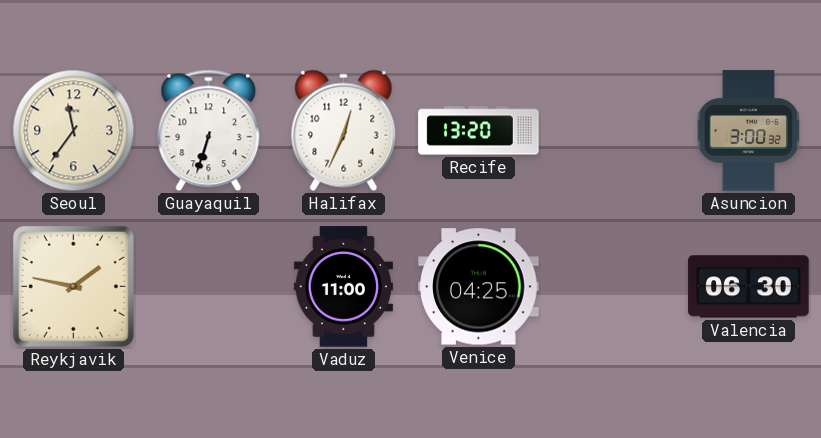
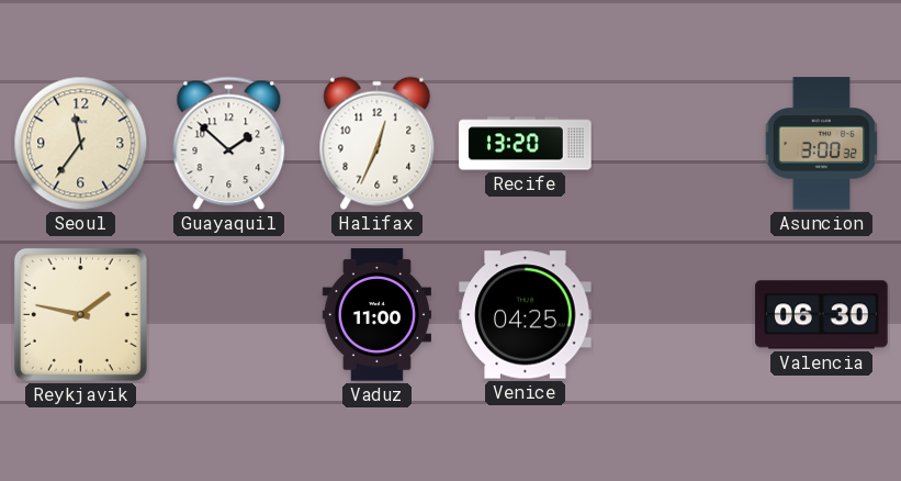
Guayaquil: 6:33 -> 1:52
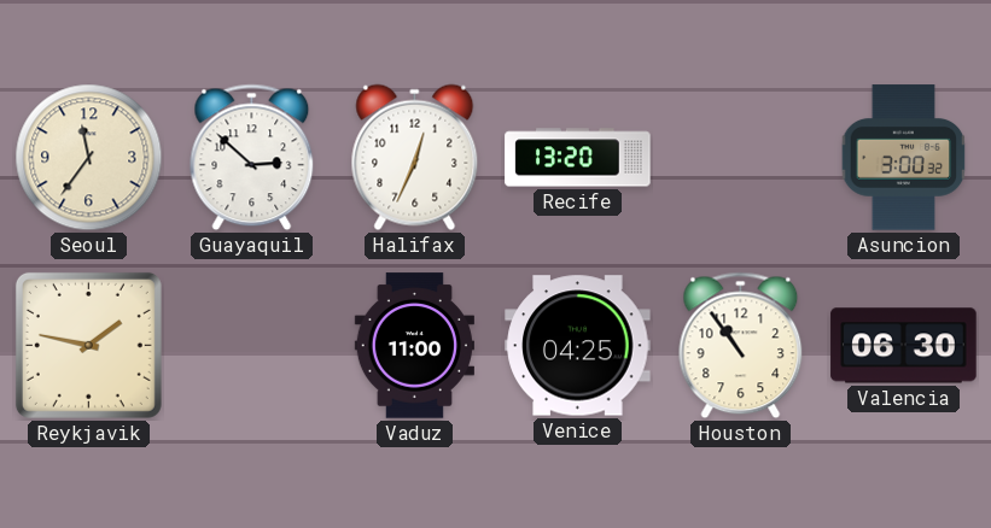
Guayaquil: 1:52 -> 2:52
Houston: none -> 10:54
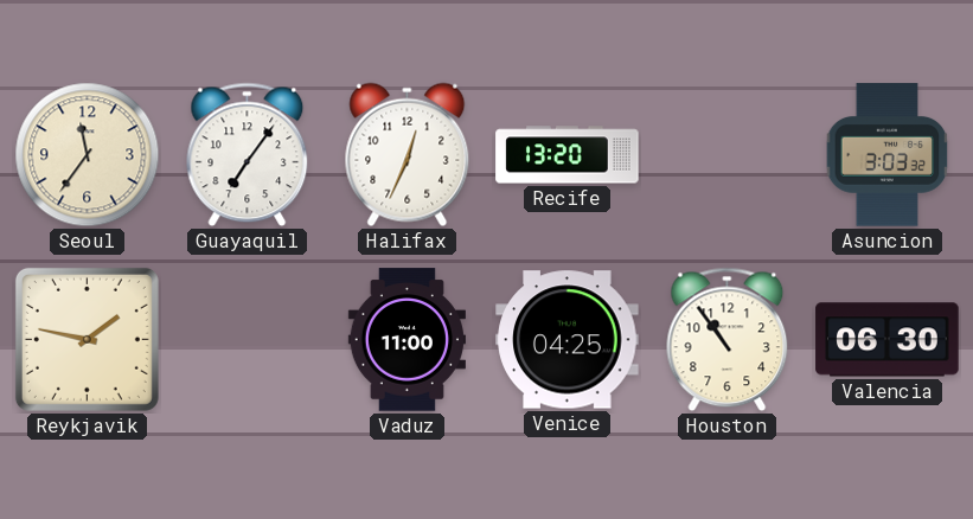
Guayaquil: 2:52 -> 7:06
Asuncion: 3:00 -> 3:03
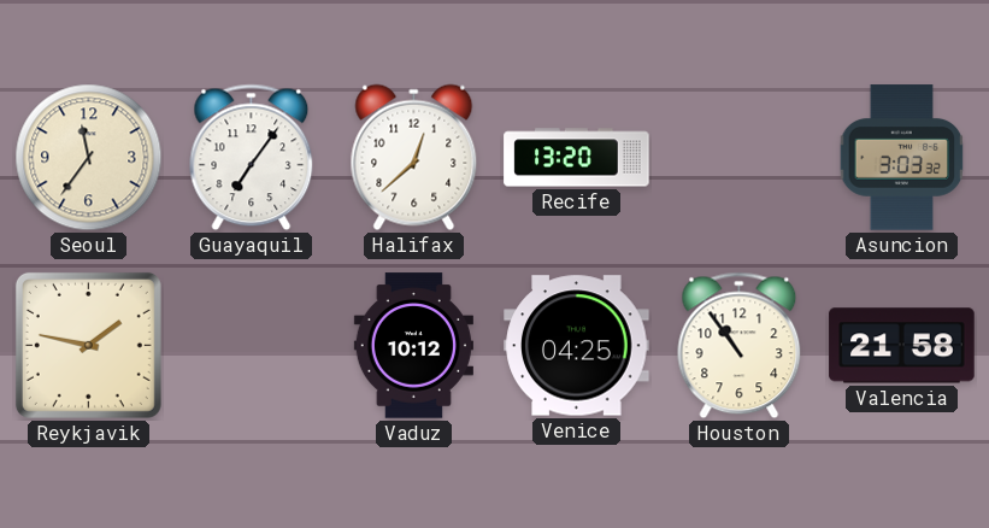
Halifax: 12:34 -> 12:38
Vaduz: 11:00 -> 10:12
Valencia: 06:30 -> 21:58
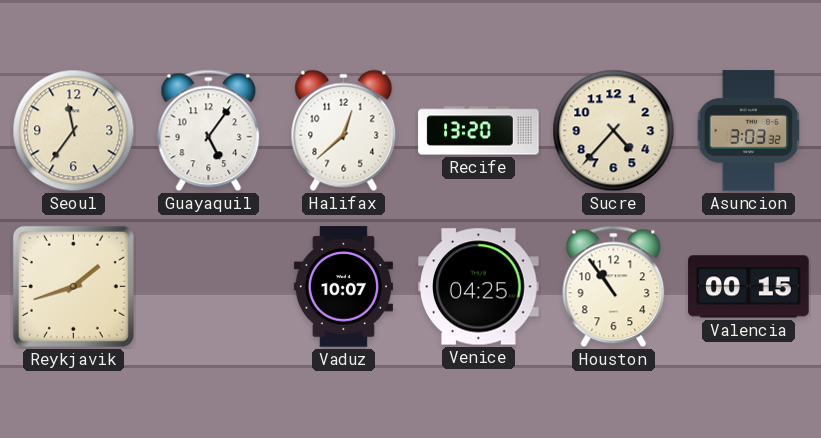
Guayaquil: 7:06 -> 5:06
Sucre: none -> 4:37
Reykjavik: 1:47 -> 1:42
Vaduz: 10:12 -> 10:07
Valencia: 21:58 -> 00:15
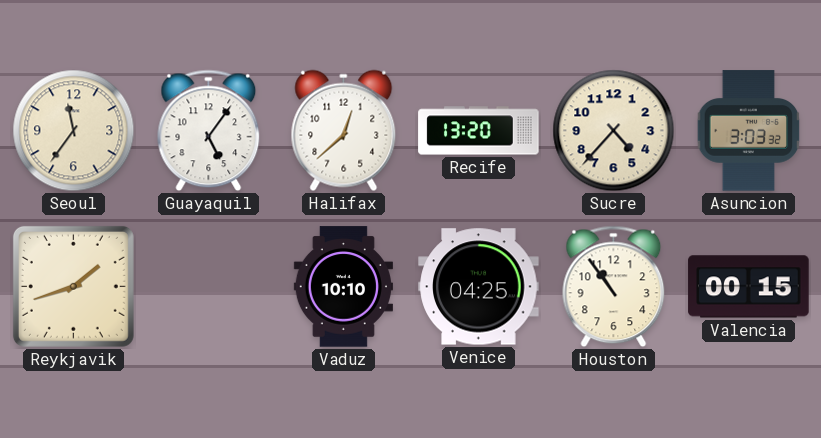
Vaduz: 10:07 -> 10:10
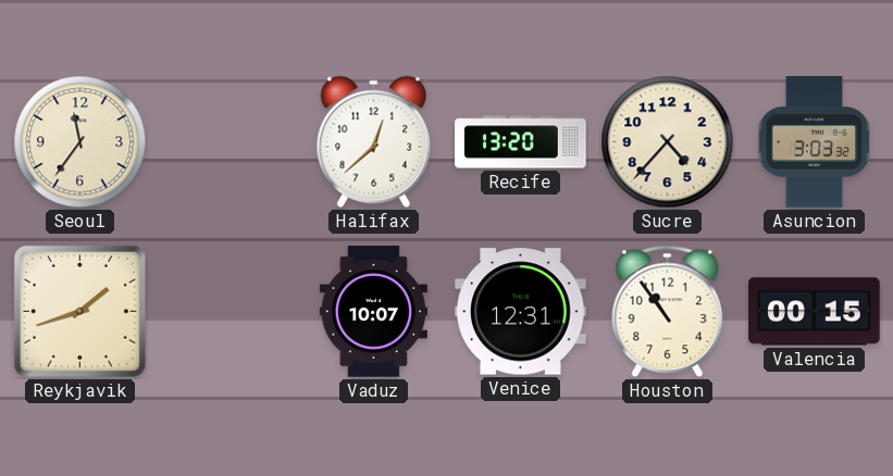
Guayaquil: 5:06 -> none
Vaduz: 10:10 -> 10:07
Venice: 04:25 -> 12:31
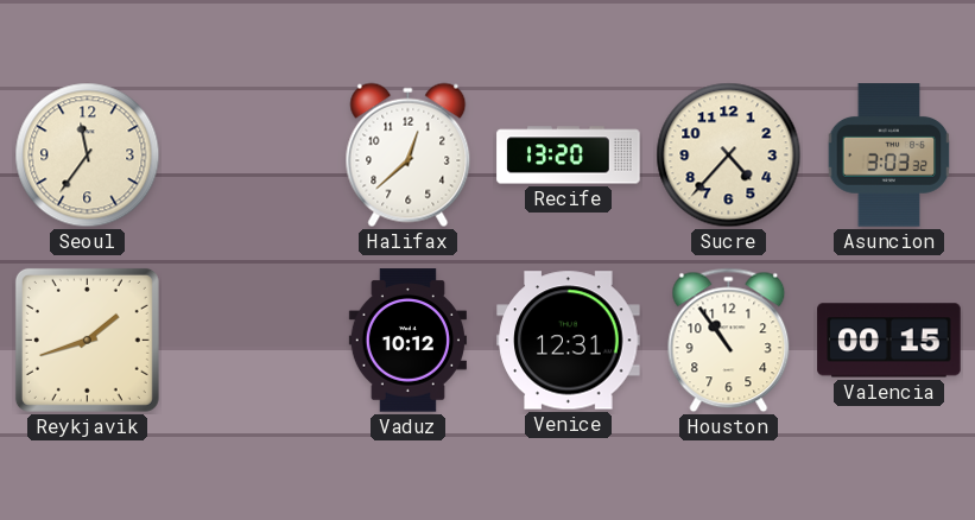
Vaduz: 10:07 -> 10:12
